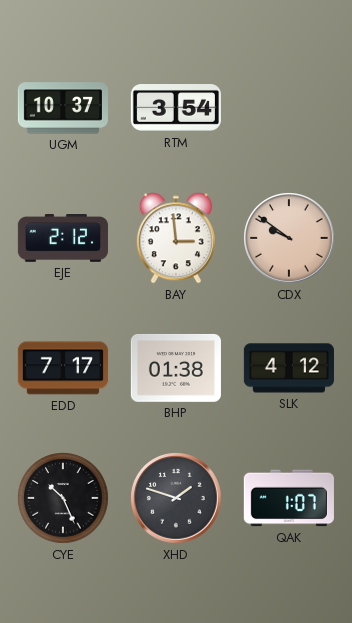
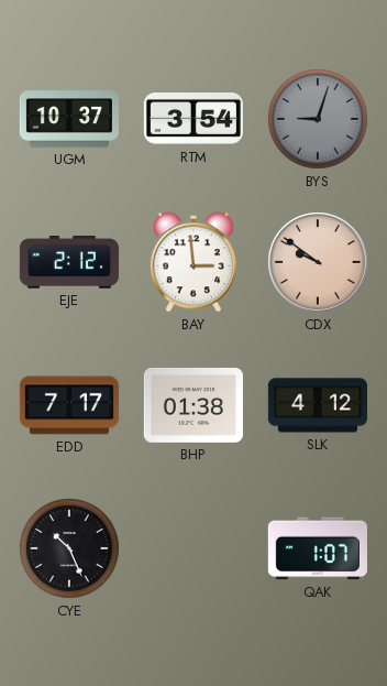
BYS: none -> 9:03
XHD: 1:48 -> none
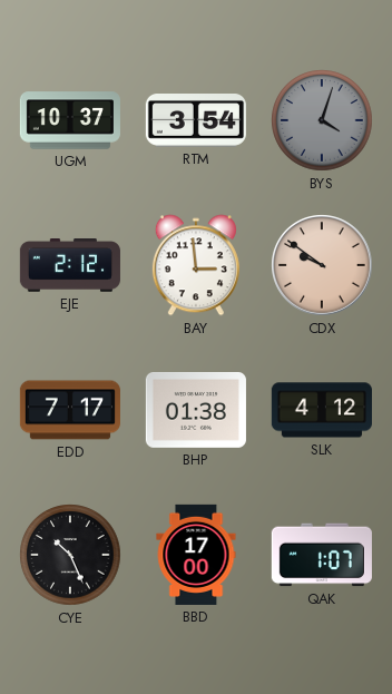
BYS: 9:03 -> 4:03
BBD: none -> 17:00
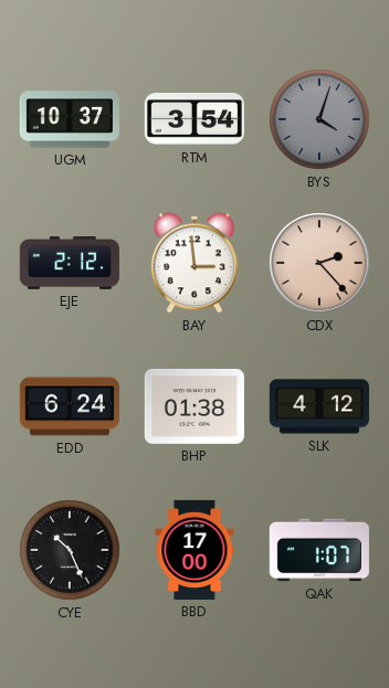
CDX: 9:51 -> 2:23
EDD: 7:17 -> 6:24
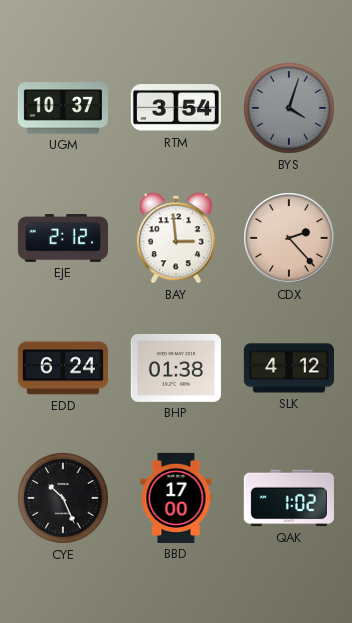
QAK: 1:07 -> 1:02
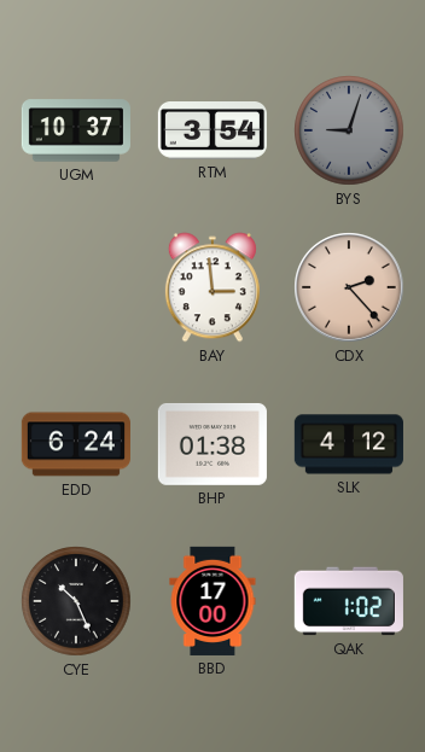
BYS: 4:03 -> 9:03
EJE: 2:12 -> none
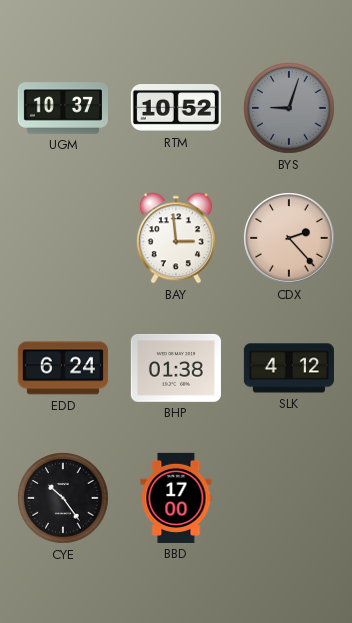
RTM: 3:54 -> 10:52
CYE: 10:26 -> 10:24
QAK: 1:02 -> none
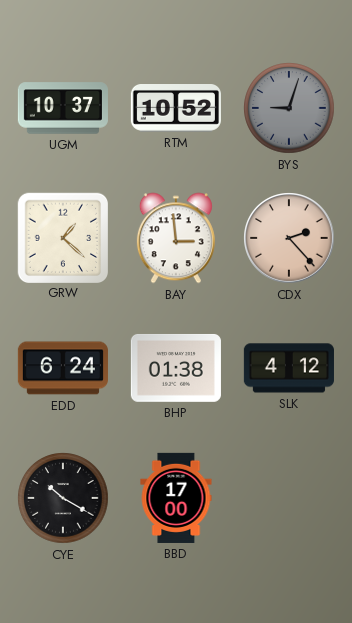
GRW: none -> 1:22
CYE: 10:24 -> 10:20
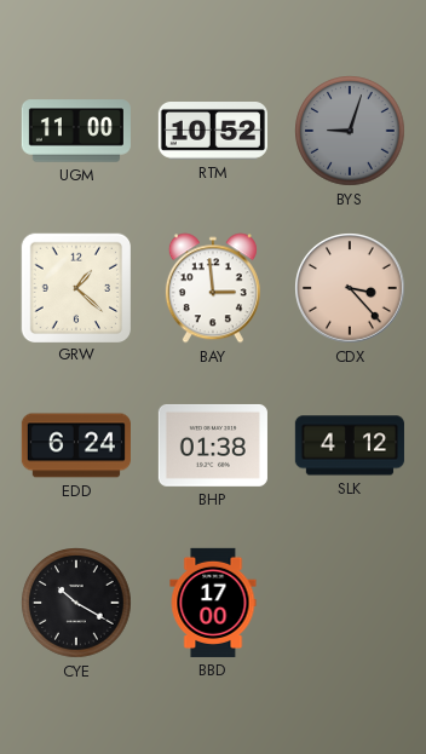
UGM: 10:37 -> 11:00
CDX: 2:23 -> 3:23
